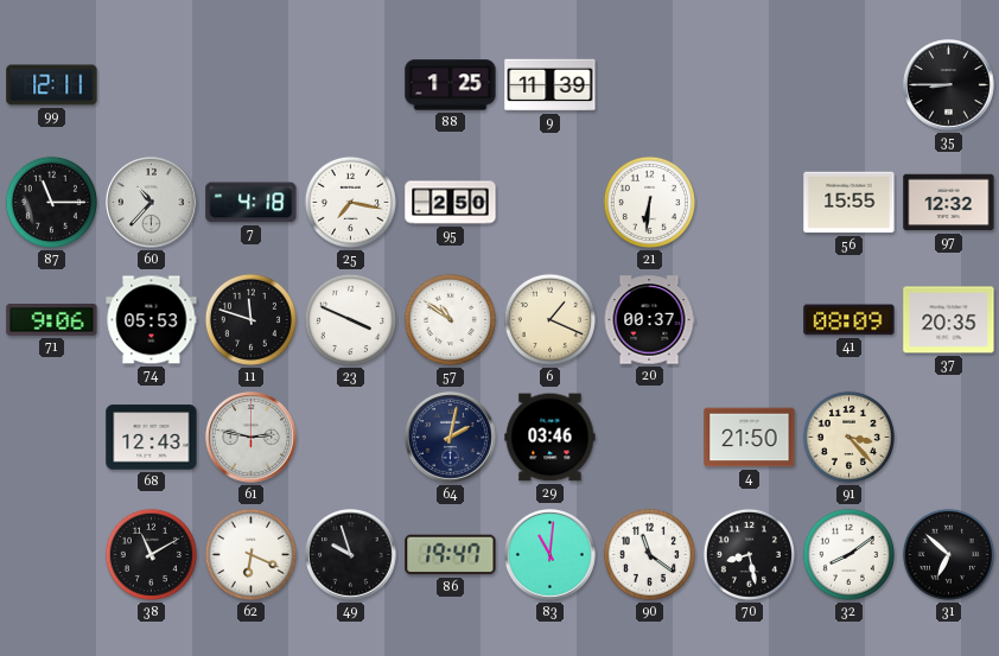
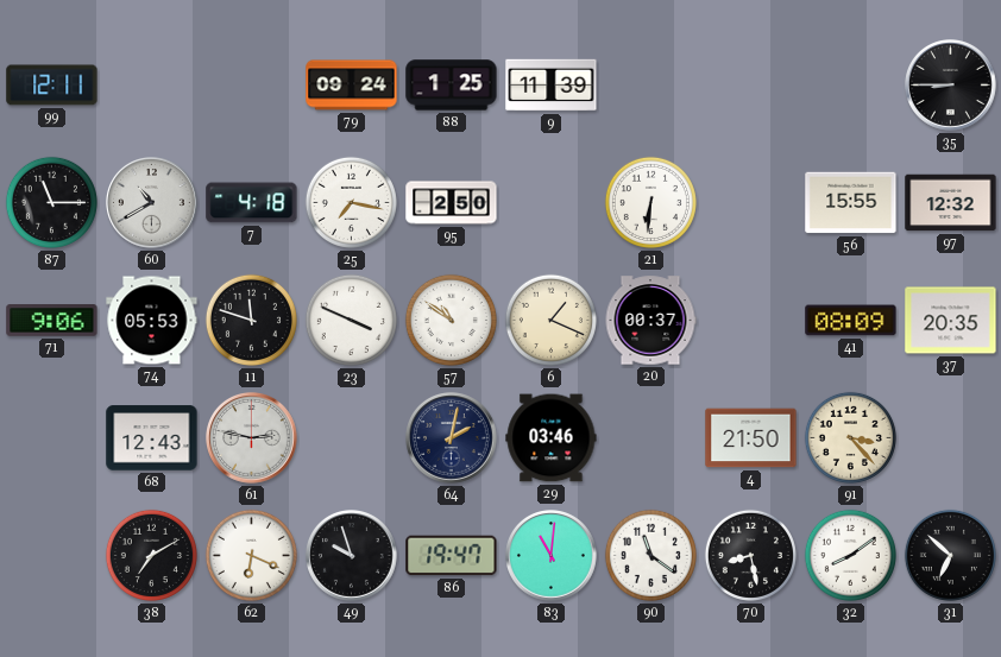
79: none -> 09:24
60: 10:37 -> 10:40
38: 11:10 -> 7:10
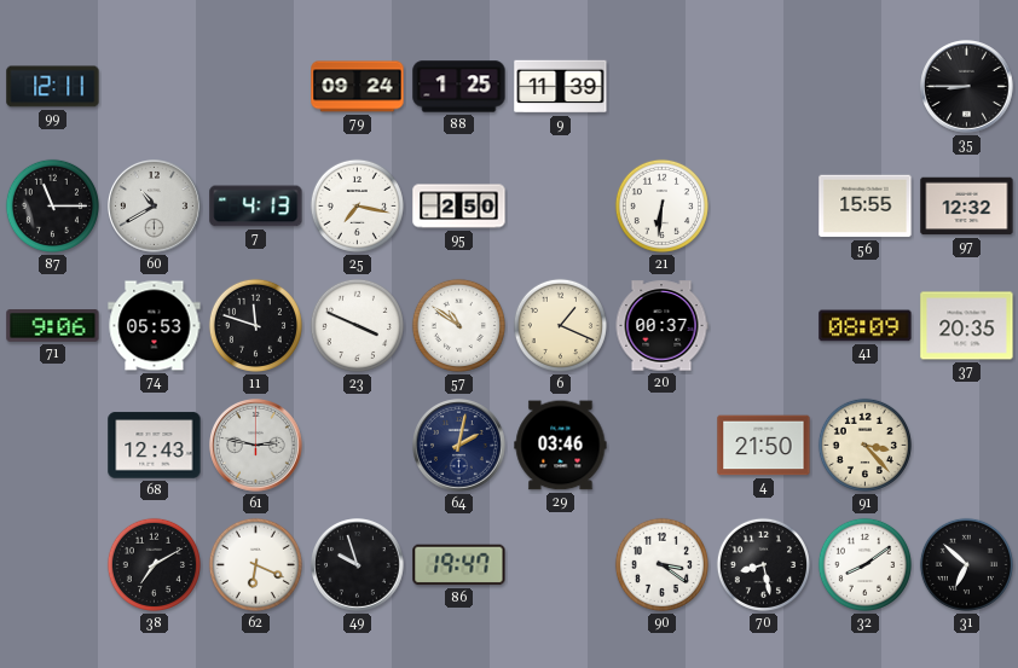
7: 4:18 -> 4:13
83: 11:01 -> none
90: 11:21 -> 3:21
